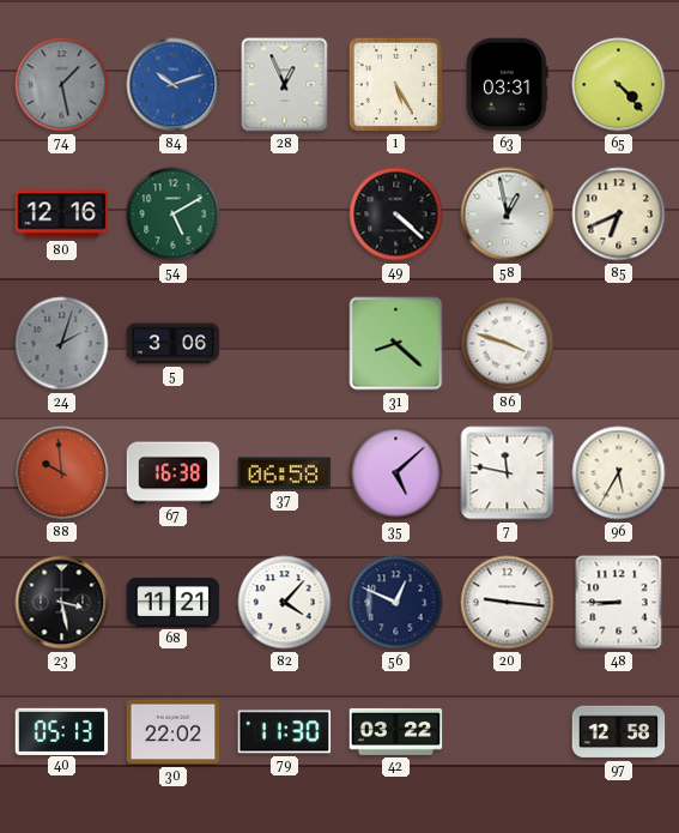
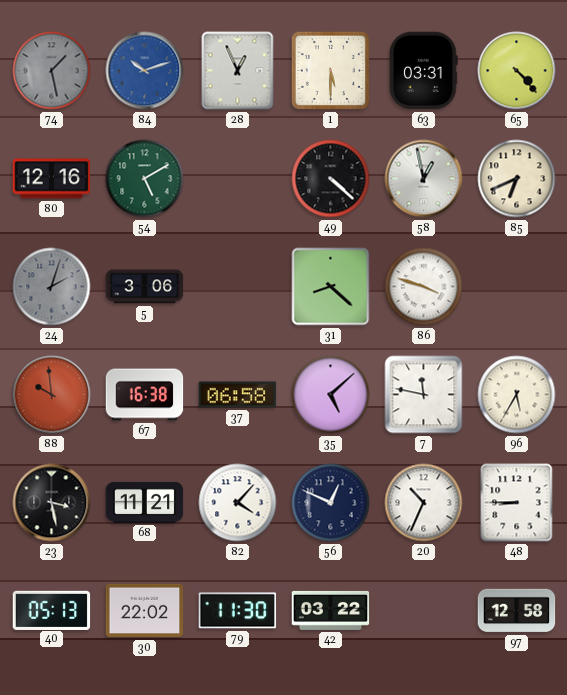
1: 5:25 -> 5:30
20: 9:16 -> 10:34
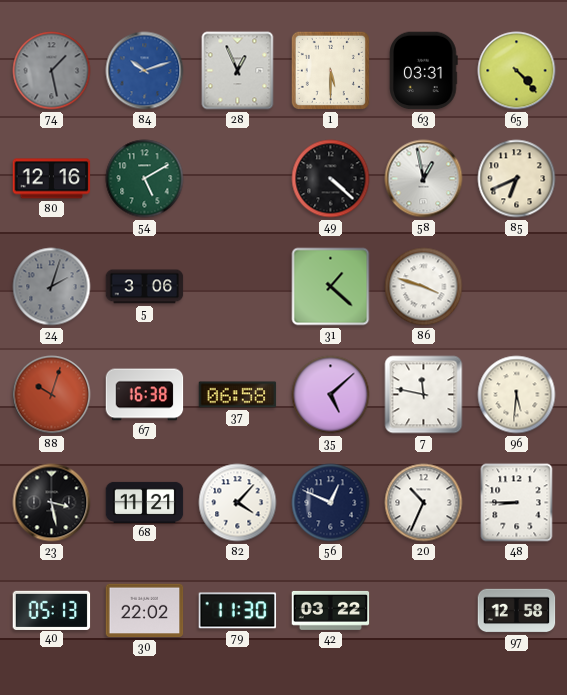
31: 8:22 -> 1:22
88: 9:59 -> 10:03
96: 5:35 -> 5:31
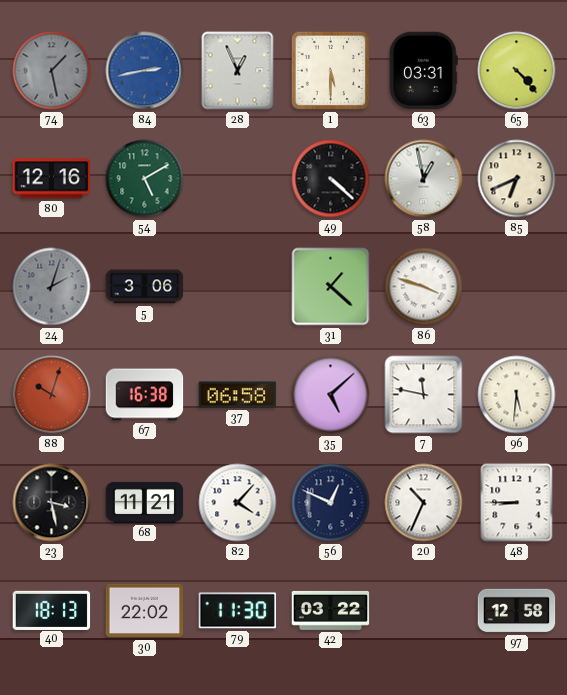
84: 10:12 -> 2:43
40: 05:13 -> 18:13
